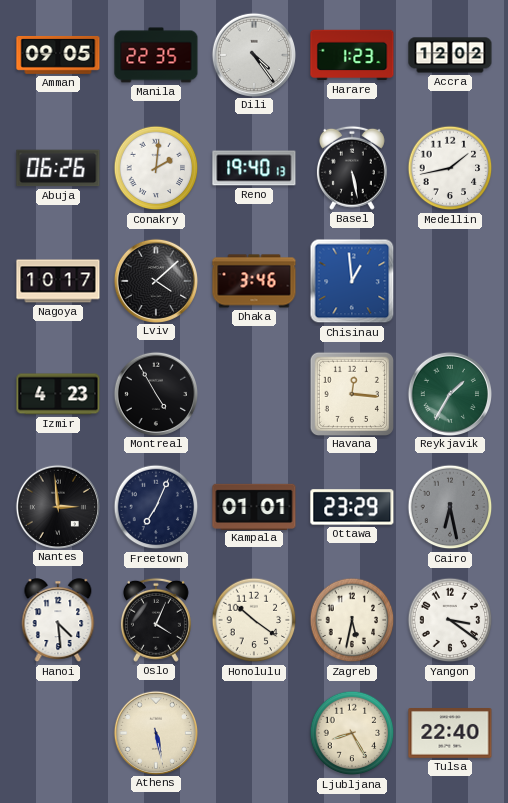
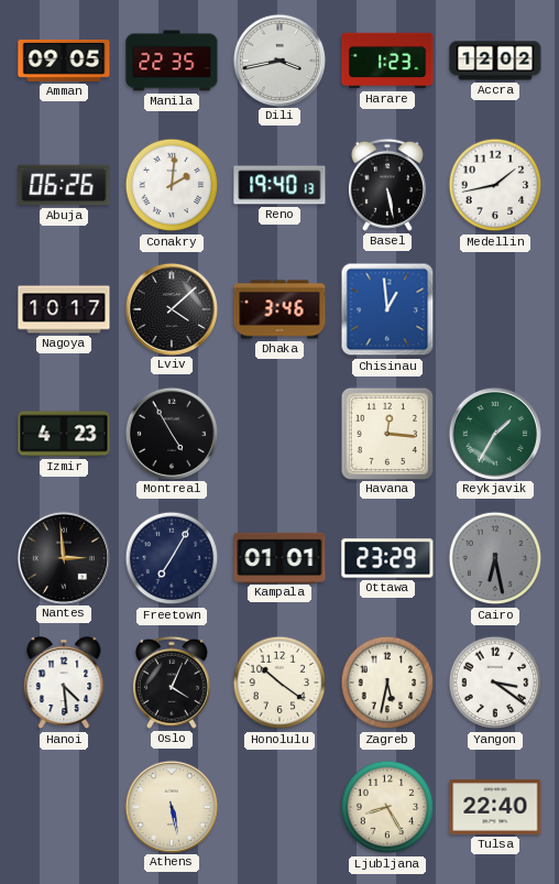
Dili: 4:24 -> 3:43
Freetown: 7:04 -> 7:05
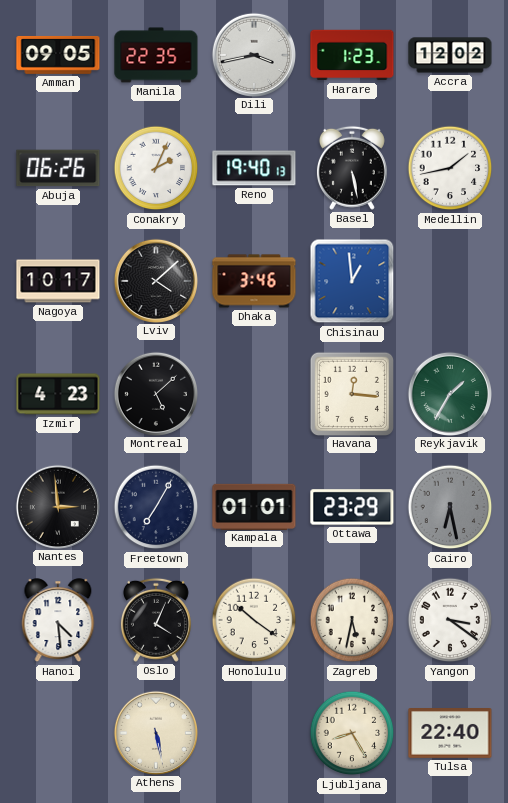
Conakry: 2:01 -> 2:04
Montreal: 4:55 -> 5:08
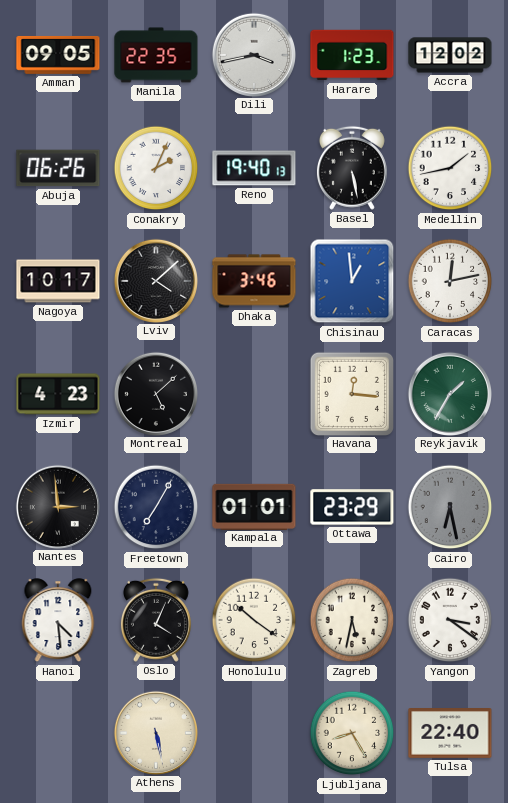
Caracas: none -> 12:13
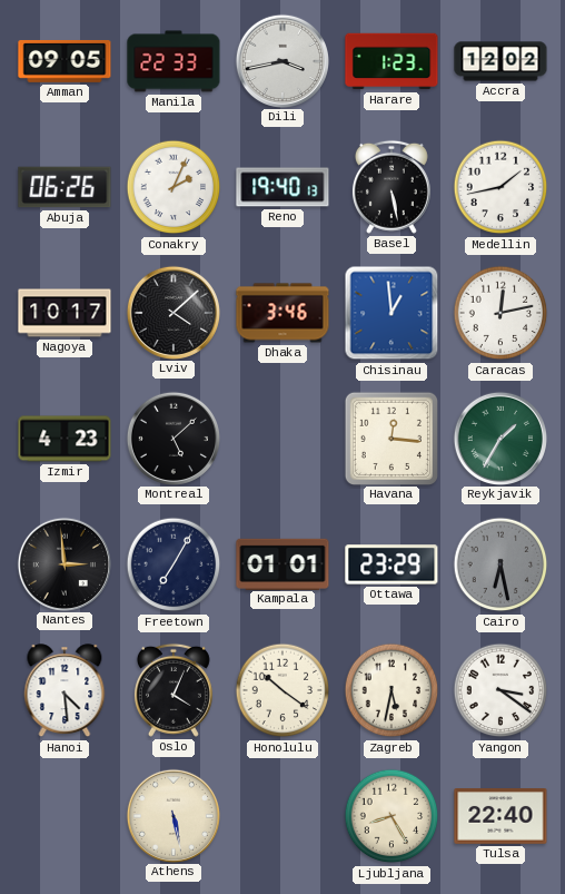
Manila: 22:35 -> 22:33
